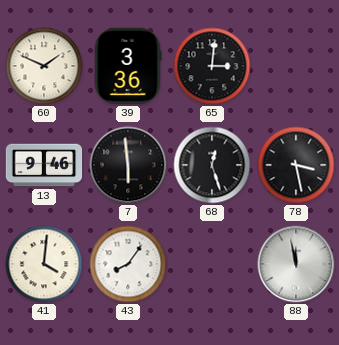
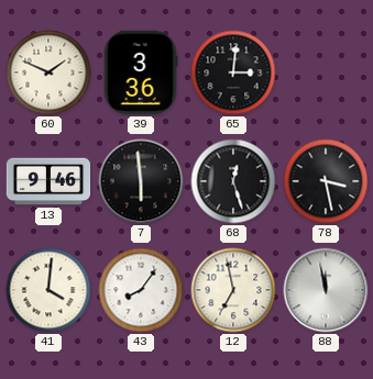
12: none -> 6:58
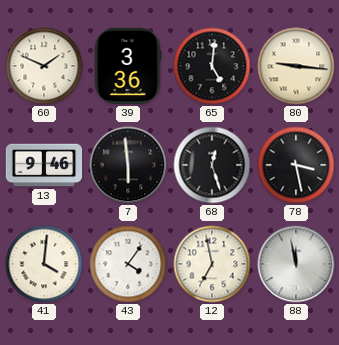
65: 3:01 -> 5:01
80: none -> 9:16
43: 8:06 -> 4:06
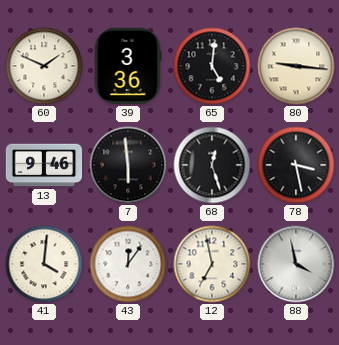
43: 4:06 -> 12:06
88: 11:58 -> 3:58
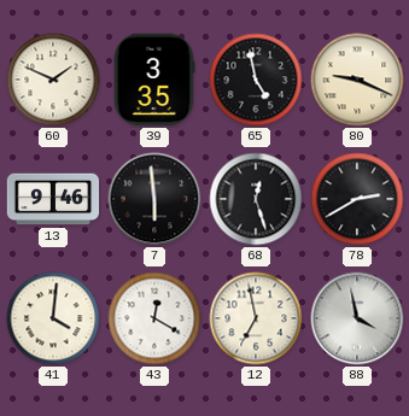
39: 3:36 -> 3:35
65: 5:01 -> 4:58
80: 9:16 -> 9:19
78: 3:28 -> 2:40
43: 12:06 -> 12:20
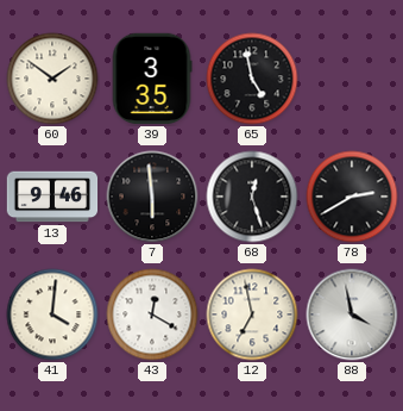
60: 1:49 -> 1:51
80: 9:19 -> none
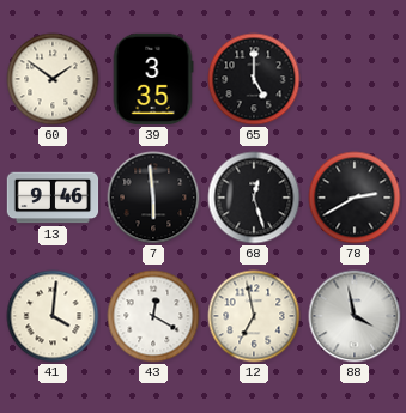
65: 4:58 -> 5:00
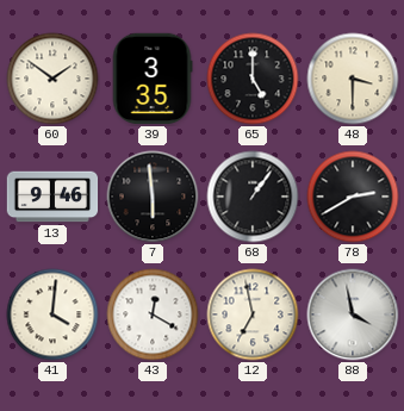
48: none -> 3:30
68: 12:27 -> 1:06
